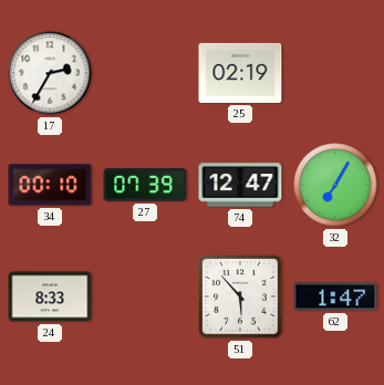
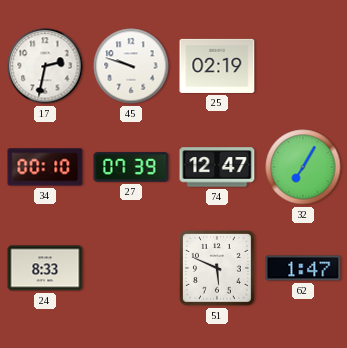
17: 2:35 -> 2:32
45: none -> 9:48
51: 5:53 -> 5:49
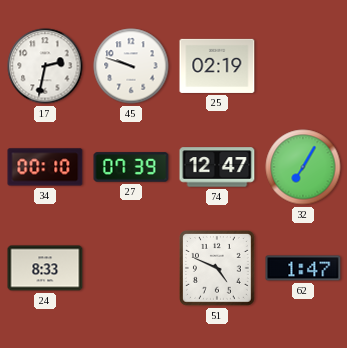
51: 5:49 -> 4:49
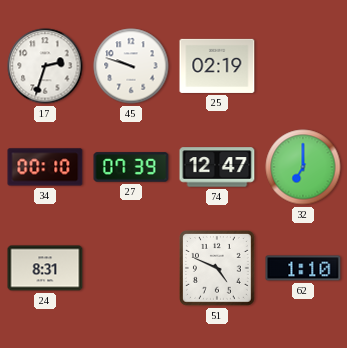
17: 2:32 -> 2:33
32: 7:05 -> 7:00
24: 8:33 -> 8:31
62: 1:47 -> 1:10
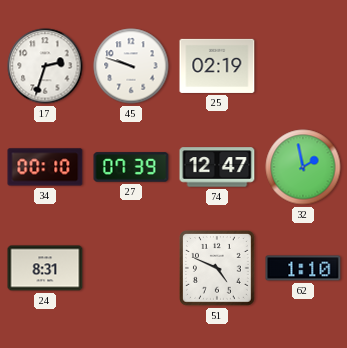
32: 7:00 -> 1:58
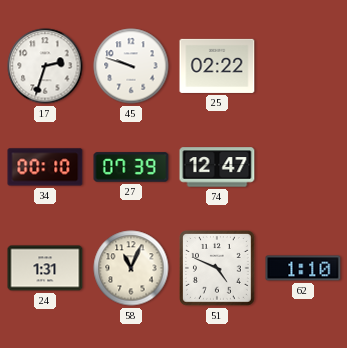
25: 02:19 -> 02:22
32: 1:58 -> none
24: 8:31 -> 1:31
58: none -> 11:04
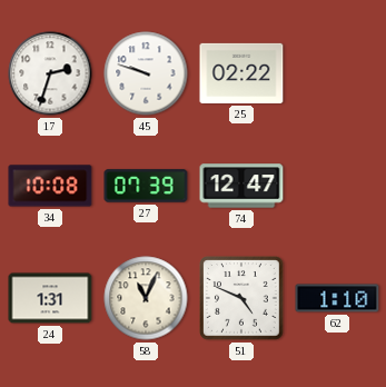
34: 00:10 -> 10:08
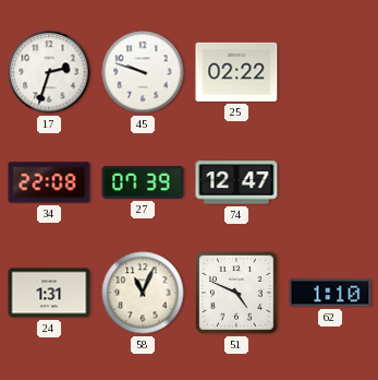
34: 10:08 -> 22:08
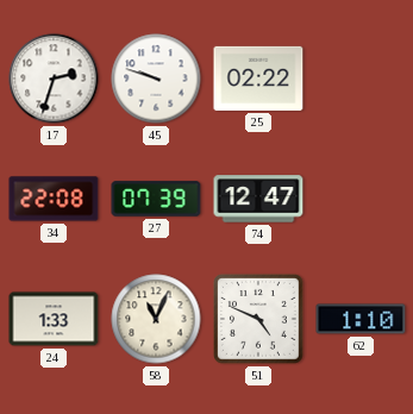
24: 1:31 -> 1:33
